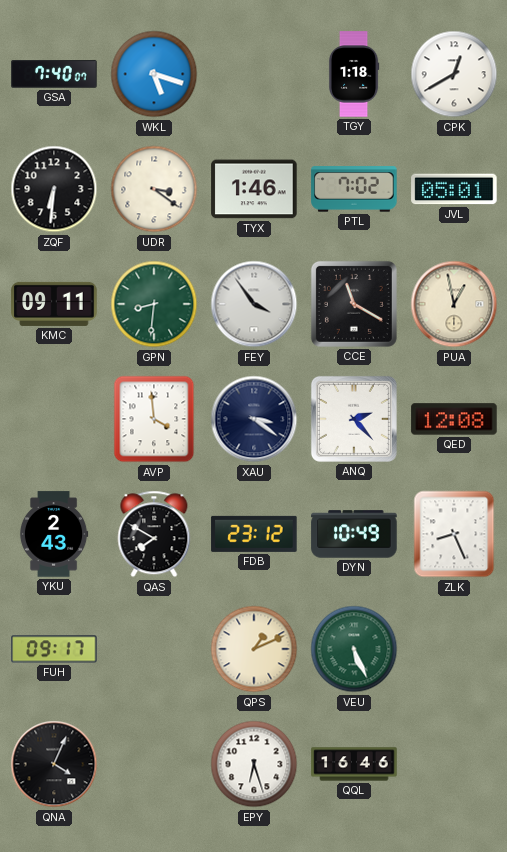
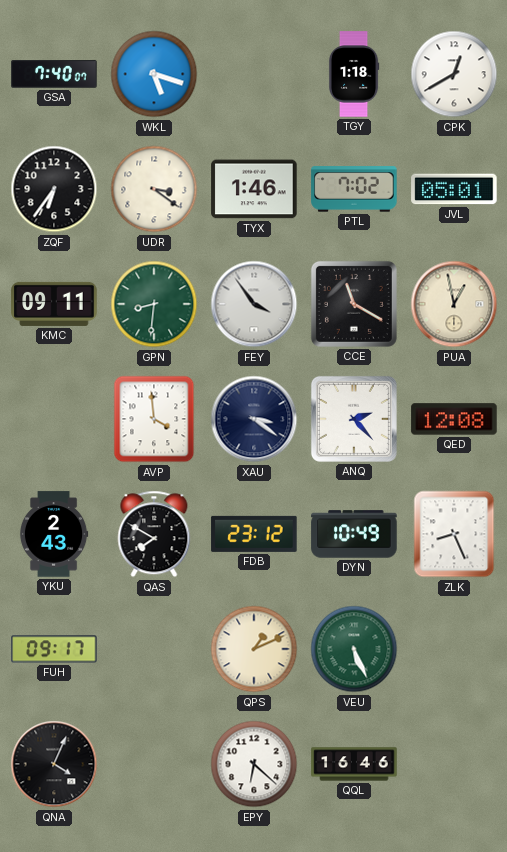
ZQF: 6:31 -> 6:36
EPY: 6:27 -> 6:22
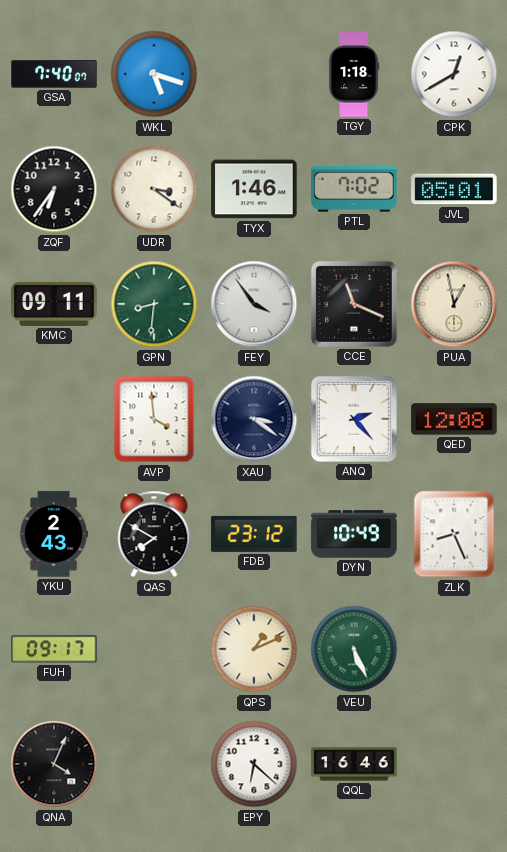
CCE: 11:20 -> 11:19
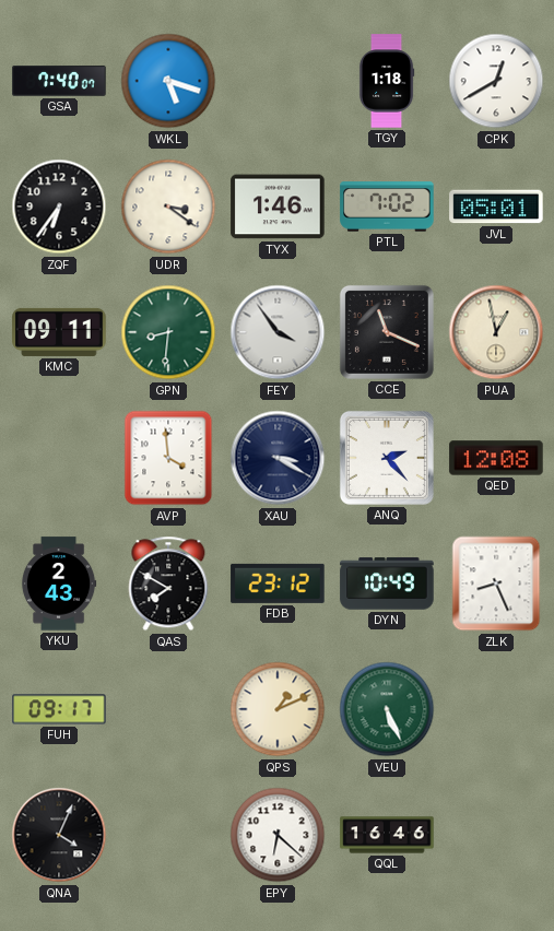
XAU: 3:21 -> 3:20
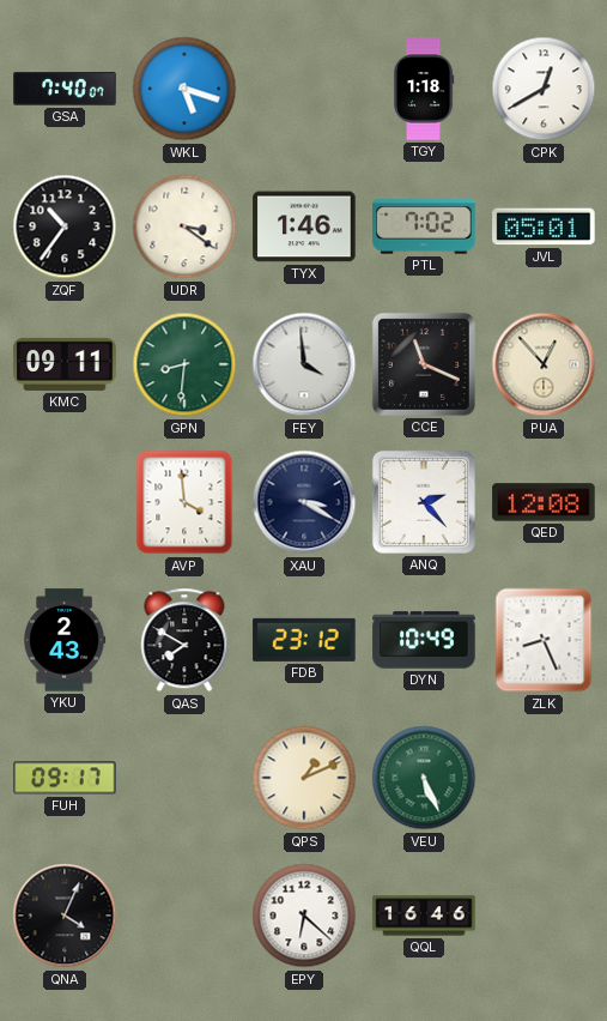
ZQF: 6:36 -> 10:36
FEY: 3:54 -> 3:59
PUA: 12:58 -> 12:53
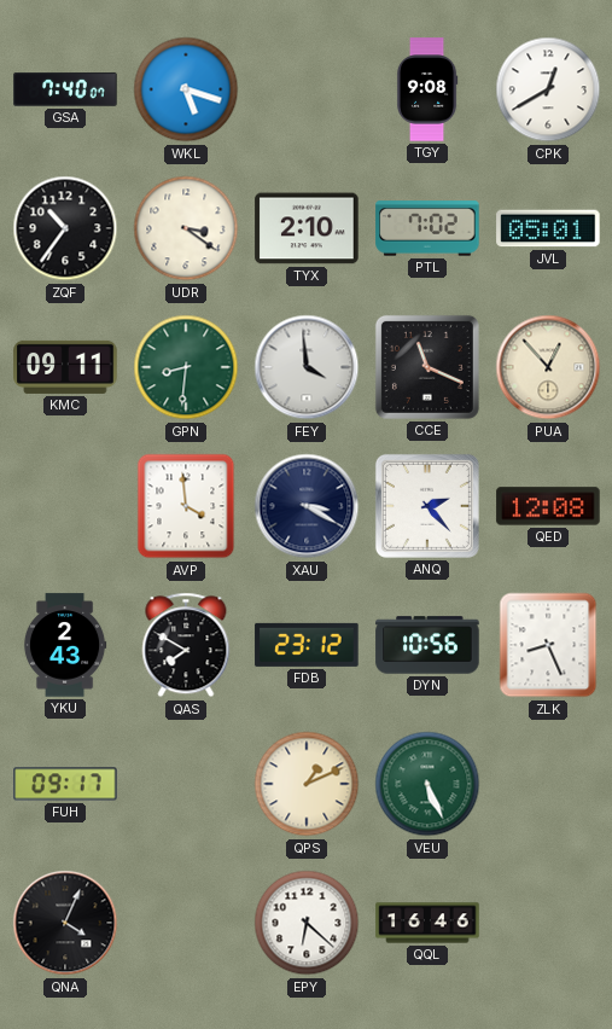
TGY: 1:18 -> 9:08
TYX: 1:46 -> 2:10
DYN: 10:49 -> 10:56
